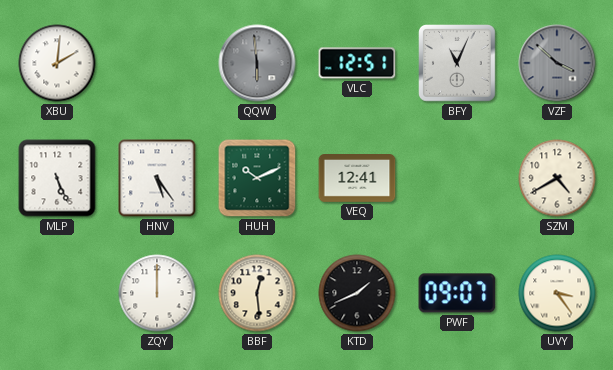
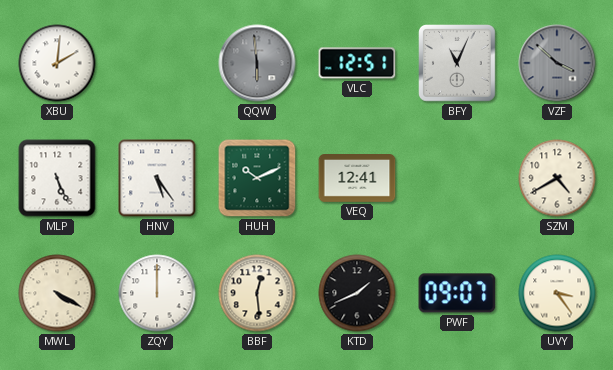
MWL: none -> 4:20
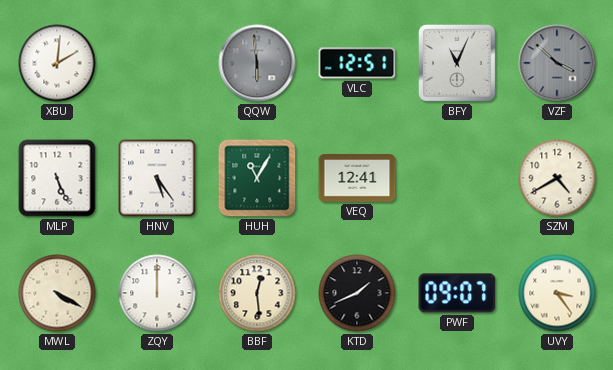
HUH: 10:11 -> 11:05
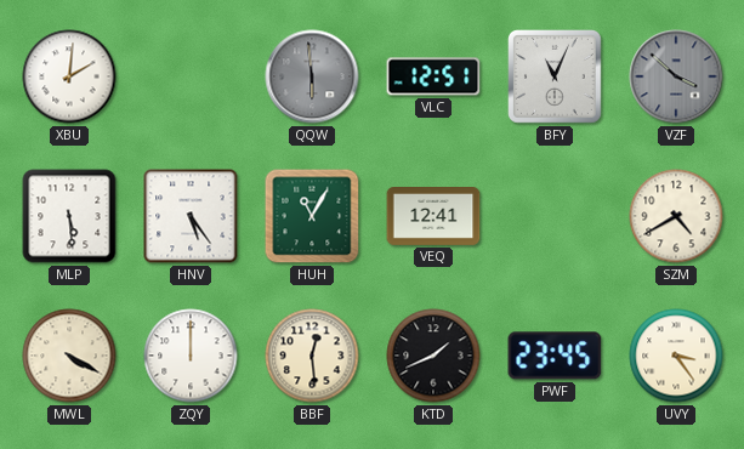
MLP: 5:26 -> 5:29
PWF: 09:07 -> 23:45
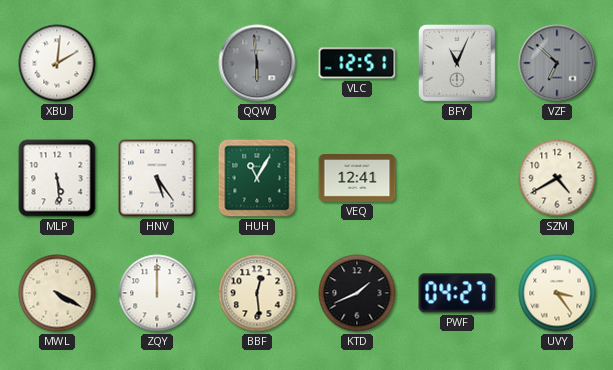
VZF: 3:52 -> 6:52
PWF: 23:45 -> 04:27
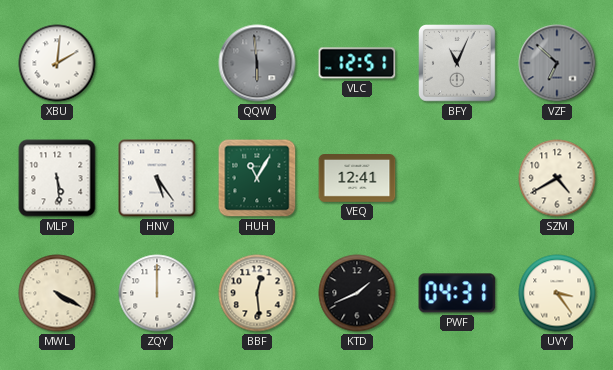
PWF: 04:27 -> 04:31
